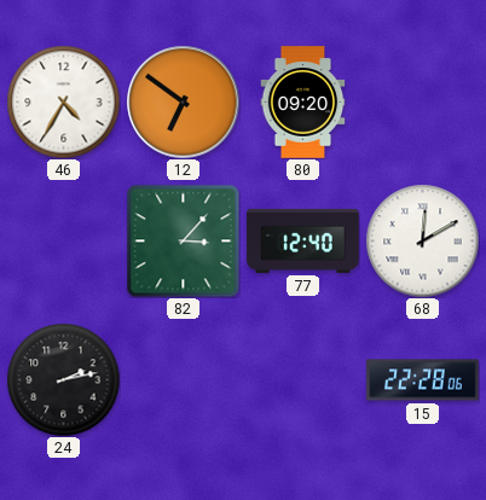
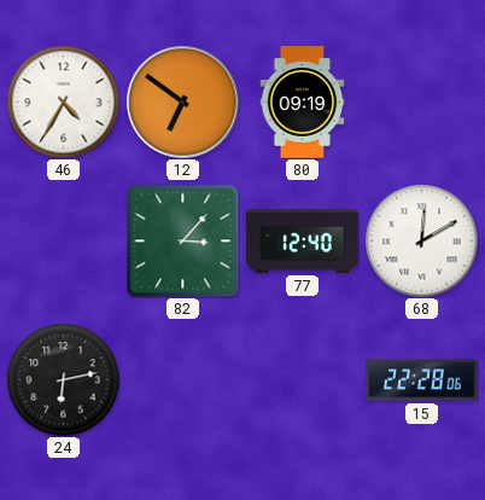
80: 09:20 -> 09:19
24: 2:13 -> 6:13
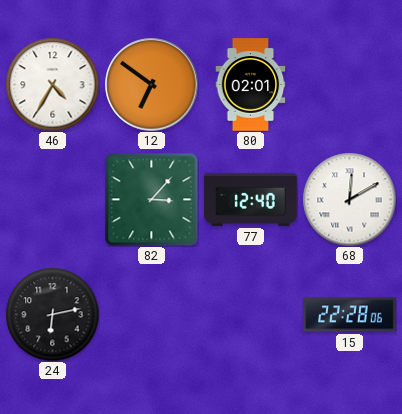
80: 09:19 -> 02:01
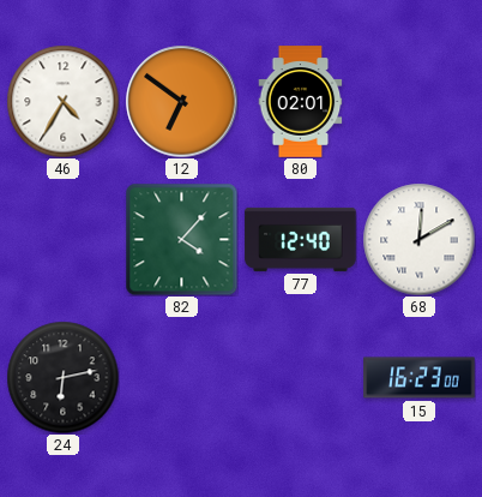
82: 3:07 -> 4:07
15: 22:28 -> 16:23
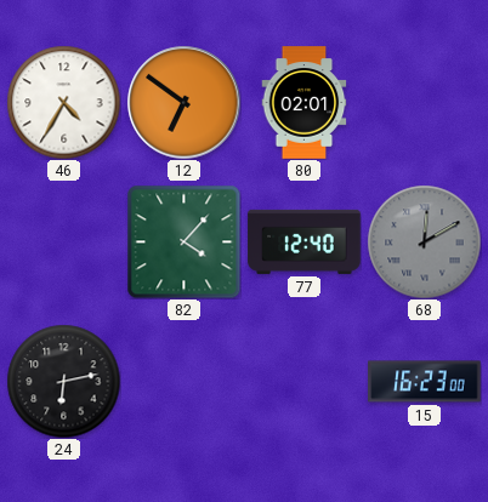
68 dial: white -> grey
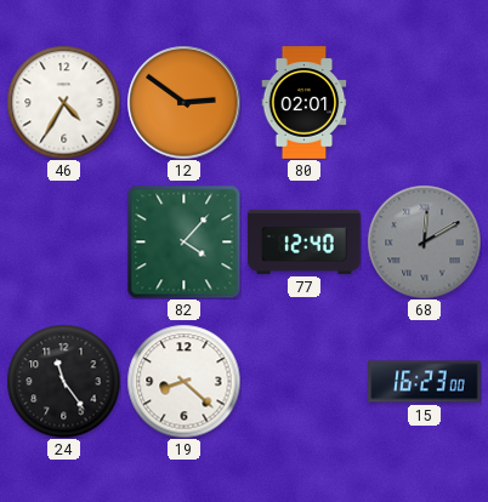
12: 6:51 -> 2:51
24: 6:13 -> 11:24
19: none -> 8:22
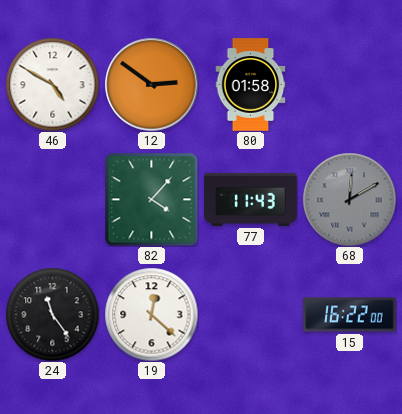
46: 4:35 -> 4:50
80: 02:01 -> 01:58
77: 12:40 -> 11:43
19: 8:22 -> 12:22
15: 16:23 -> 16:22
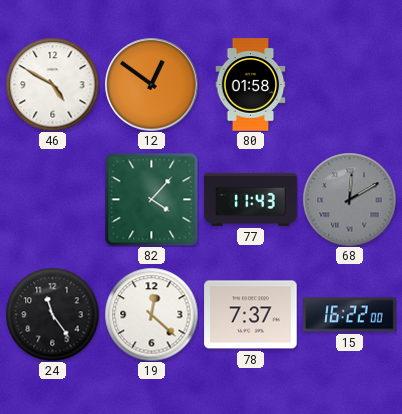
12: 2:51 -> 12:51
78: none -> 7:37
